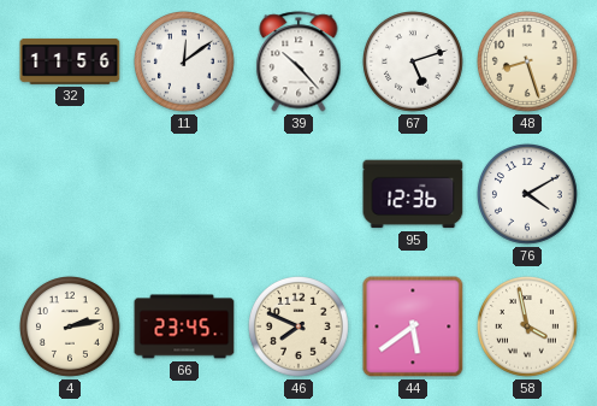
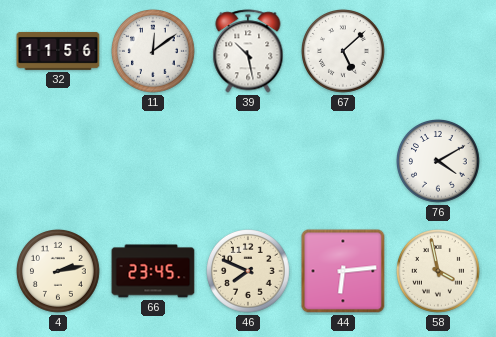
39: 10:23 -> 10:28
67: 5:12 -> 5:08
48: 8:27 -> none
95: 12:36 -> none
44: 5:39 -> 6:14
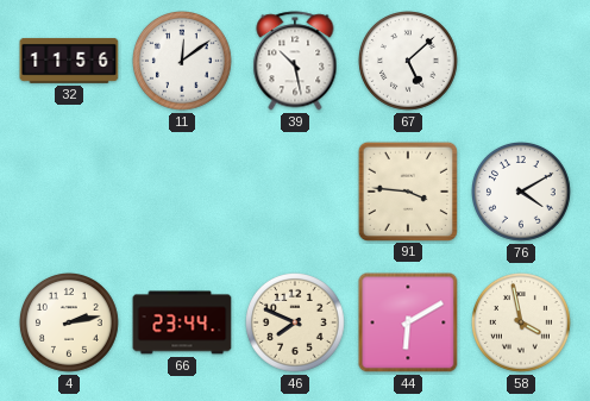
91: none -> 3:46
66: 23:45 -> 23:44
44: 6:14 -> 6:10
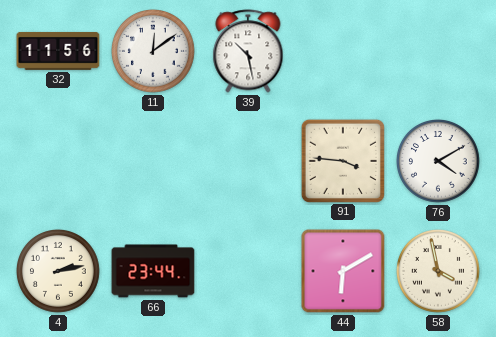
67: 5:08 -> none
46: 7:49 -> none
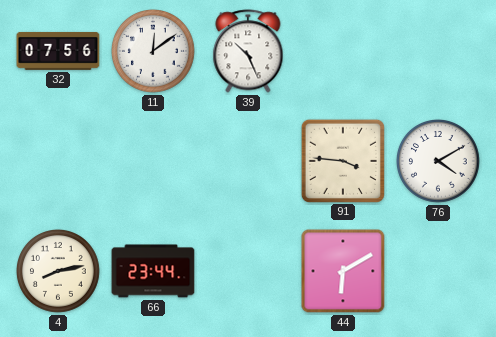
32: 11:56 -> 07:56
39: 10:28 -> 10:26
4: 2:13 -> 8:13
58: 3:58 -> none
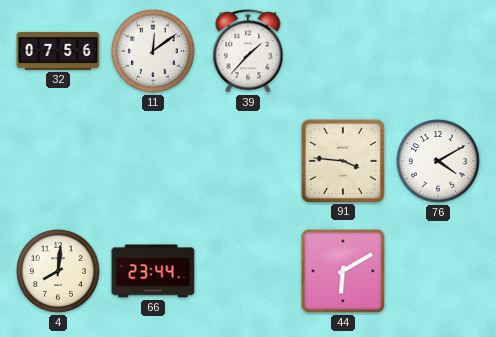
39: 10:26 -> 1:37
4: 8:13 -> 8:01
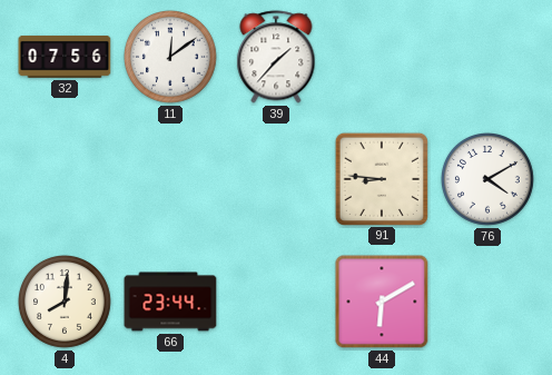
91: 3:46 -> 8:46
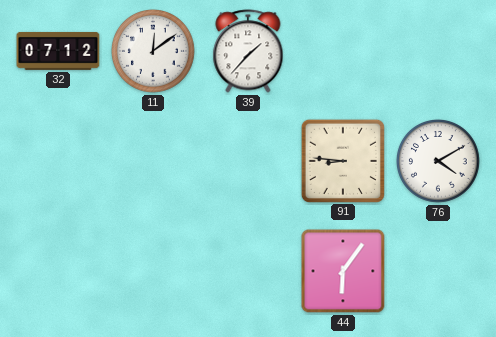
32: 07:56 -> 07:12
4: 8:01 -> none
66: 23:44 -> none
44: 6:10 -> 6:06
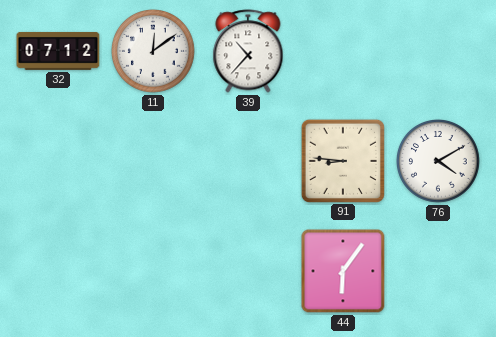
39: 1:37 -> 10:37
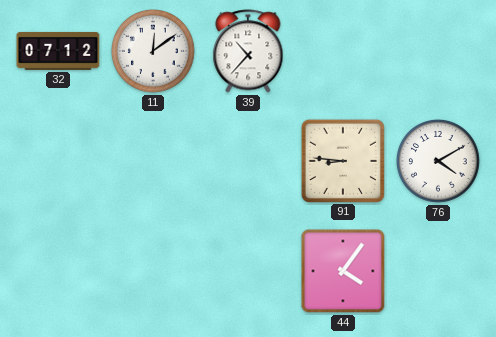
44: 6:06 -> 4:06
